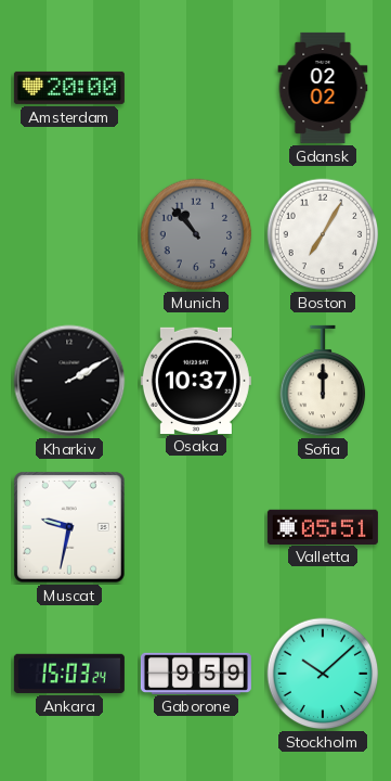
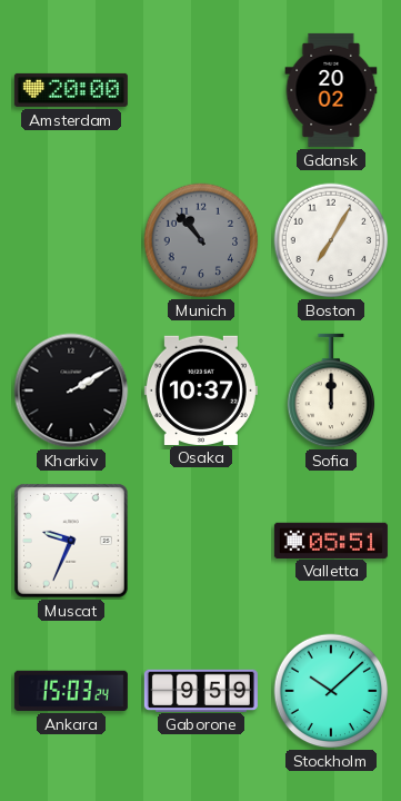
Gdansk: 02:02 -> 20:02
Muscat: 9:32 -> 9:34
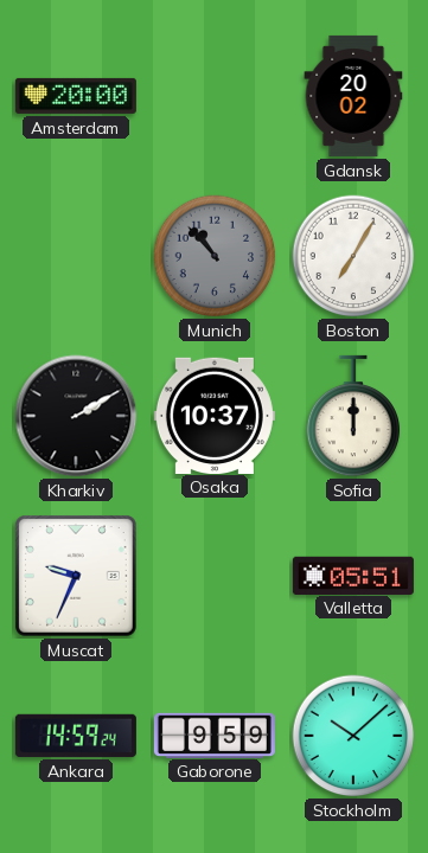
Ankara: 15:03 -> 14:59
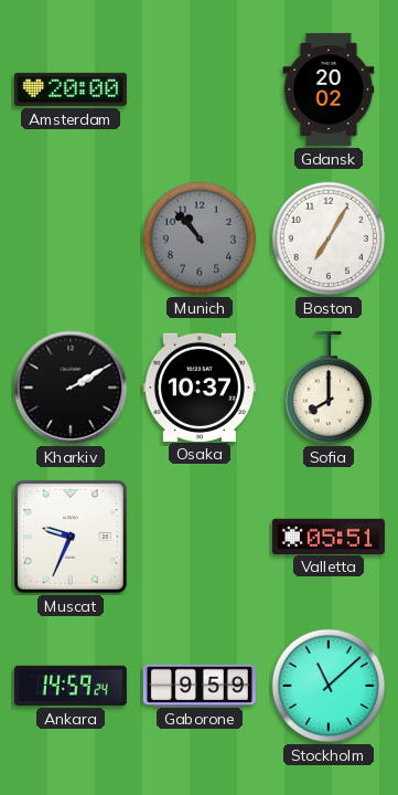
Sofia: 12:00 -> 8:00
Stockholm: 10:08 -> 11:08
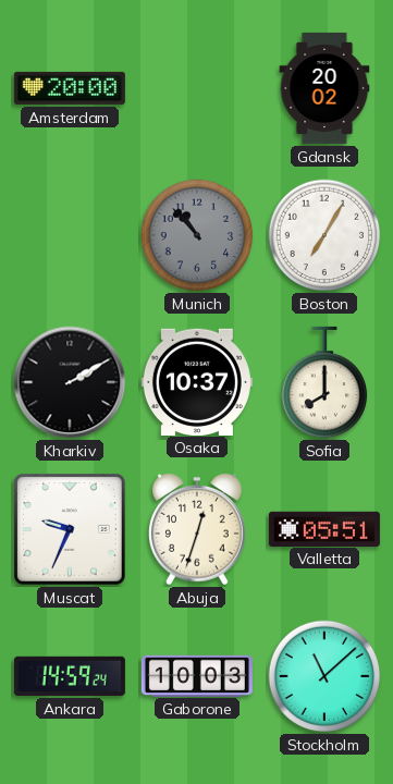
Abuja: none -> 12:33
Gaborone: 9:59 -> 10:03
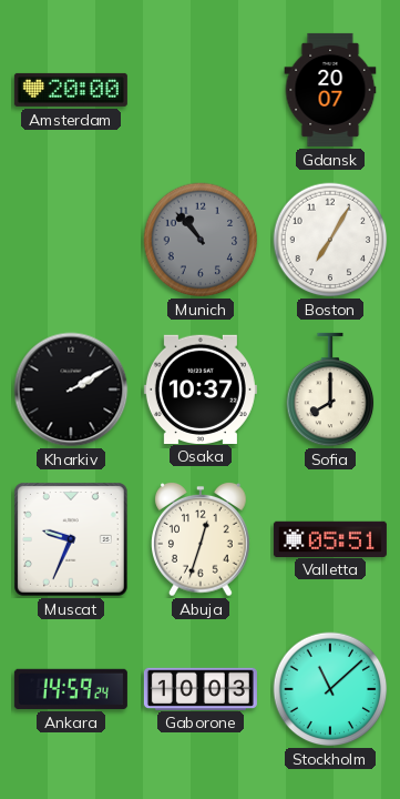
Gdansk: 20:02 -> 20:07
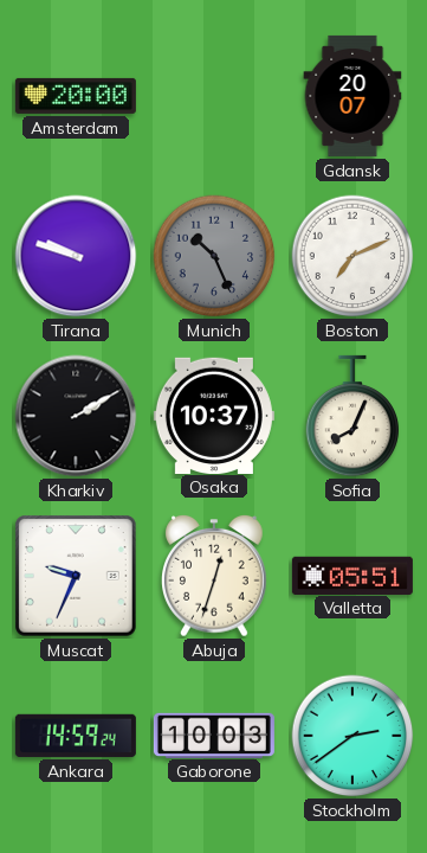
Tirana: none -> 9:48
Munich: 10:53 -> 10:26
Boston: 7:05 -> 7:11
Sofia: 8:00 -> 8:04
Stockholm: 11:08 -> 2:39
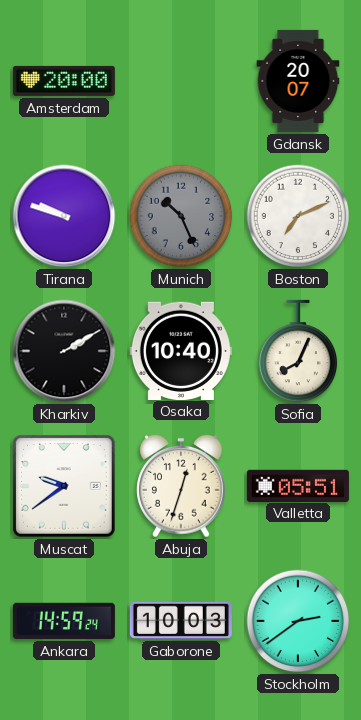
Osaka: 10:37 -> 10:40
Muscat: 9:34 -> 9:39
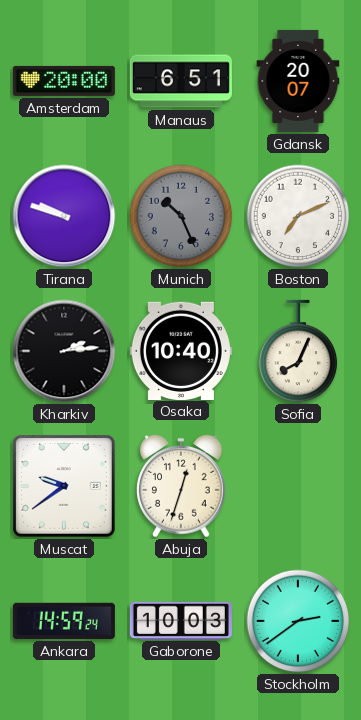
Manaus: none -> 6:51
Kharkiv: 2:10 -> 2:14
Valletta: 05:51 -> none
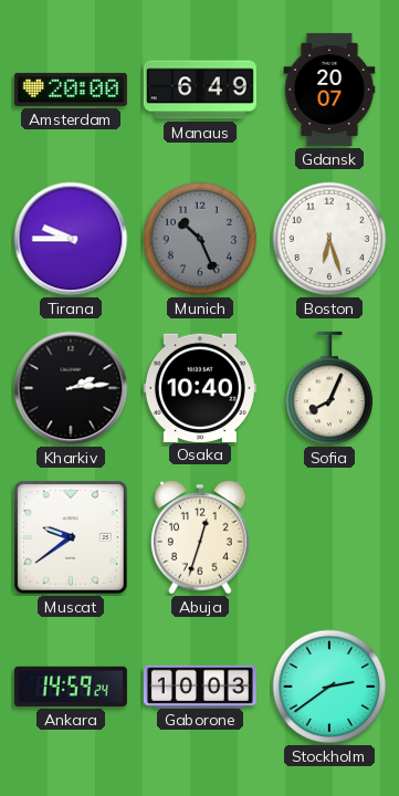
Manaus: 6:51 -> 6:49
Tirana: 9:48 -> 9:45
Boston: 7:11 -> 6:27
